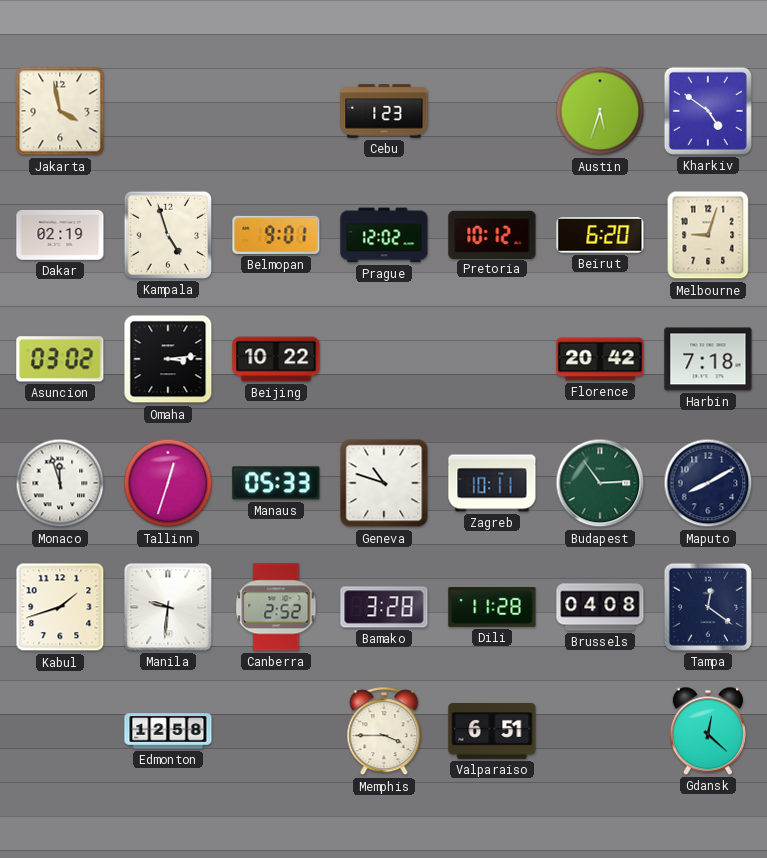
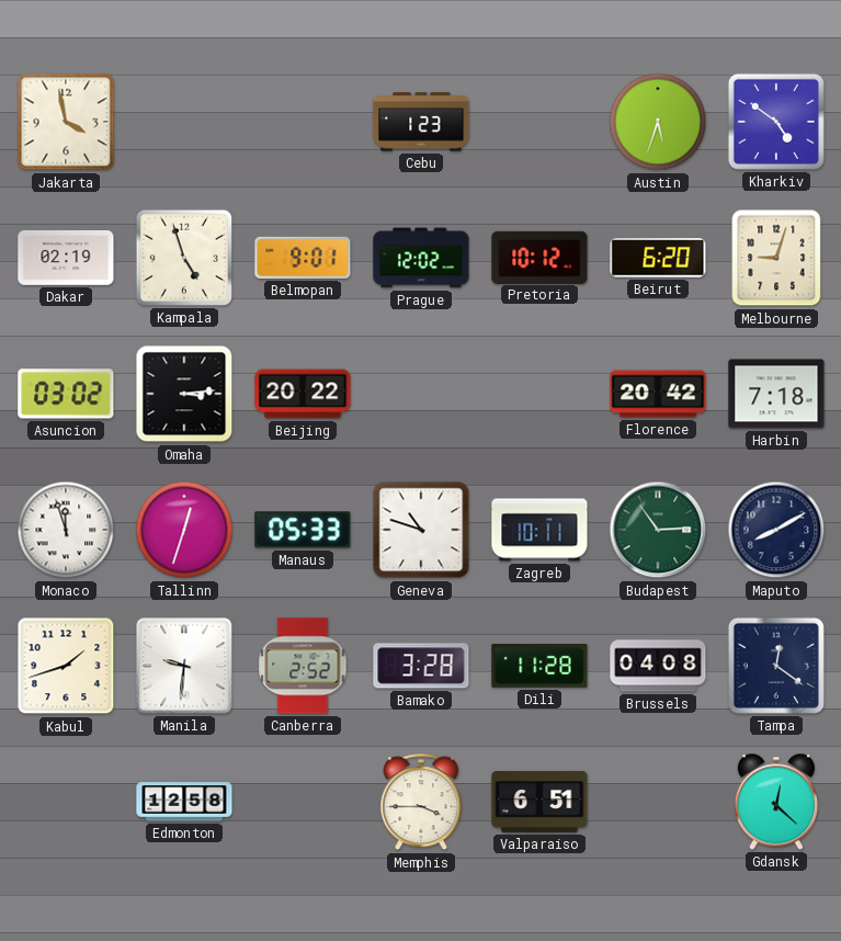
Beijing: 10:22 -> 20:22
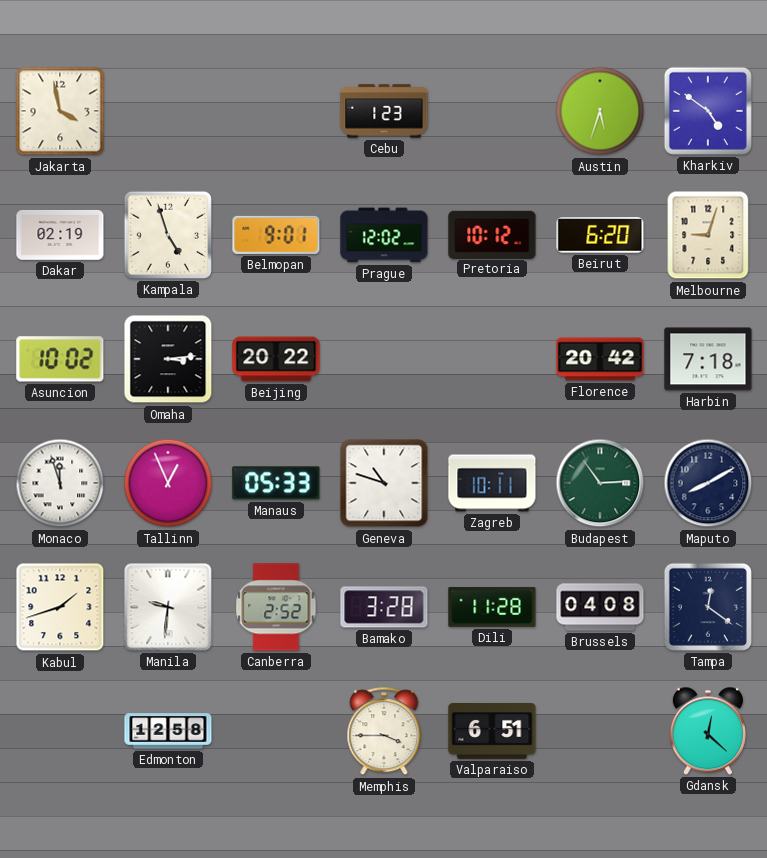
Asuncion: 03:02 -> 10:02
Tallinn: 12:33 -> 12:56
